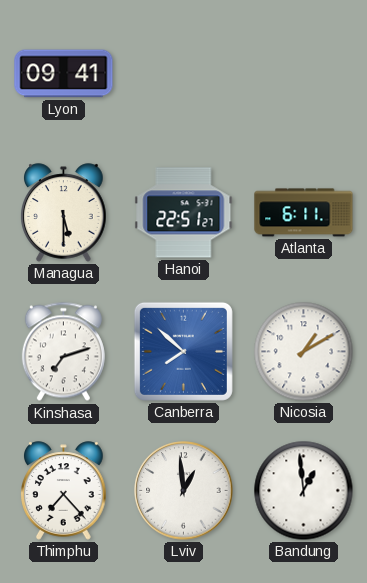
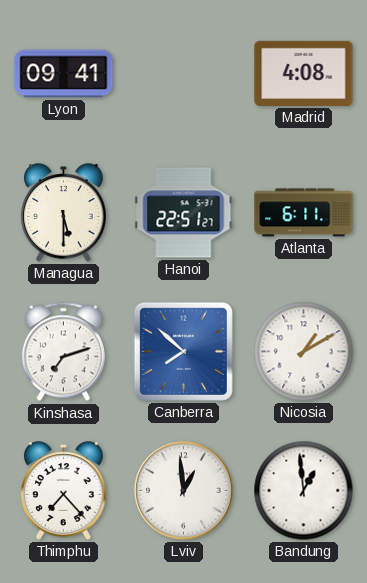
Madrid: none -> 4:08
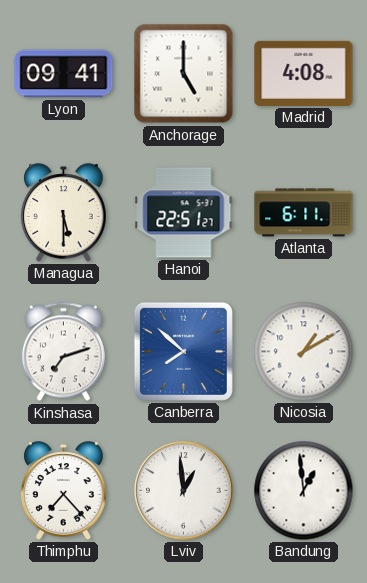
Anchorage: none -> 5:00
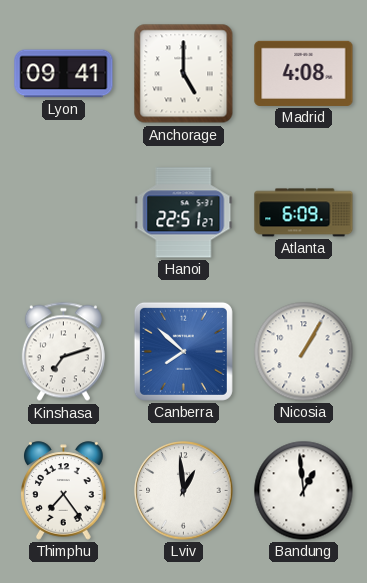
Managua: 5:30 -> none
Atlanta: 6:11 -> 6:09
Nicosia: 1:10 -> 1:05
Thimphu: 7:23 -> 7:24
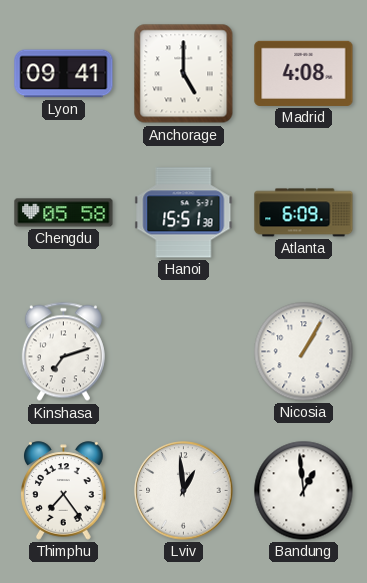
Chengdu: none -> 05:58
Hanoi: 22:51 -> 15:51
Canberra: 7:52 -> none
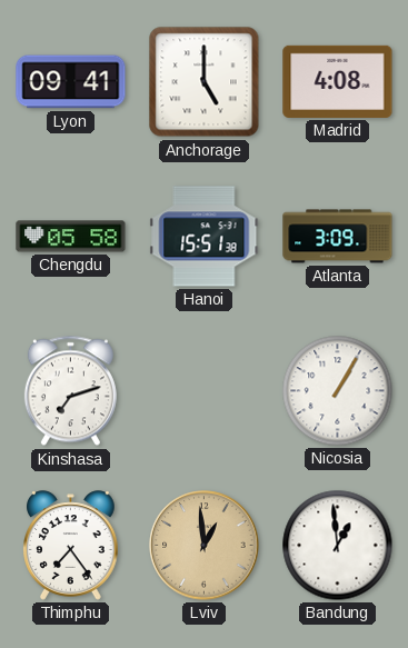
Atlanta: 6:09 -> 3:09
Lviv dial: white -> champagne
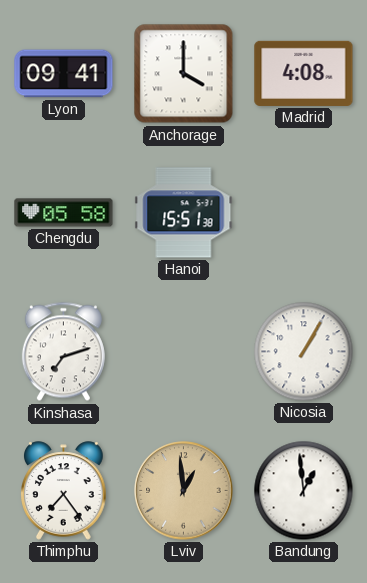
Anchorage: 5:00 -> 4:00
Atlanta: 3:09 -> none
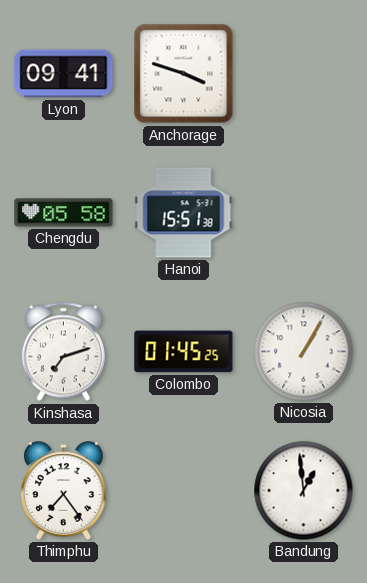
Anchorage: 4:00 -> 3:48
Madrid: 4:08 -> none
Colombo: none -> 01:45
Lviv: 12:59 -> none
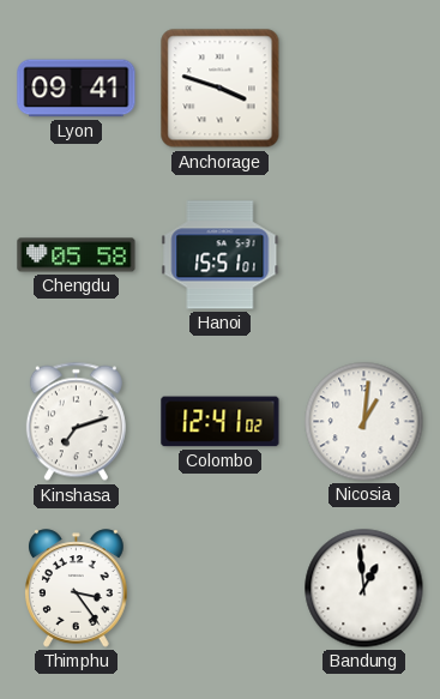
Hanoi: 15:51:38 -> 15:51:01
Colombo: 01:45 -> 12:41
Nicosia: 1:05 -> 1:01
Thimphu: 7:24 -> 3:24
